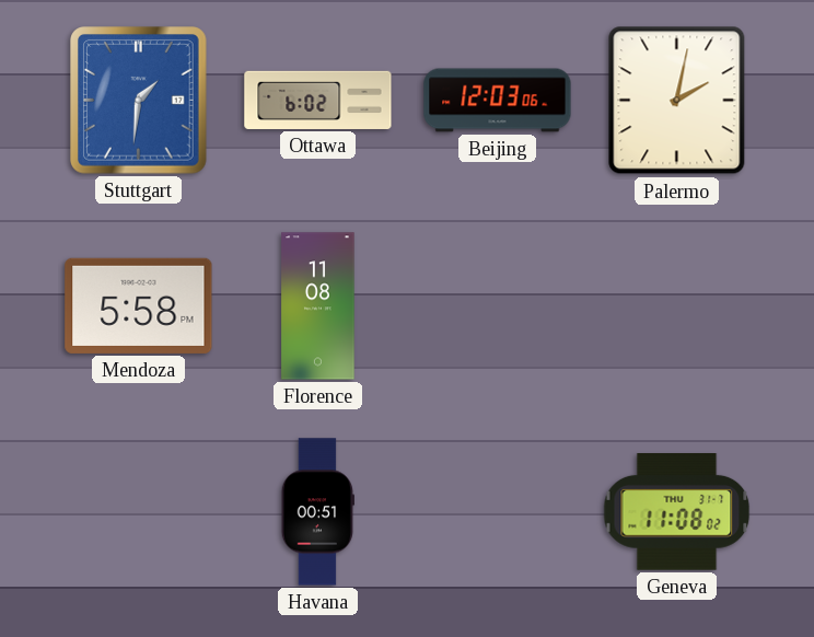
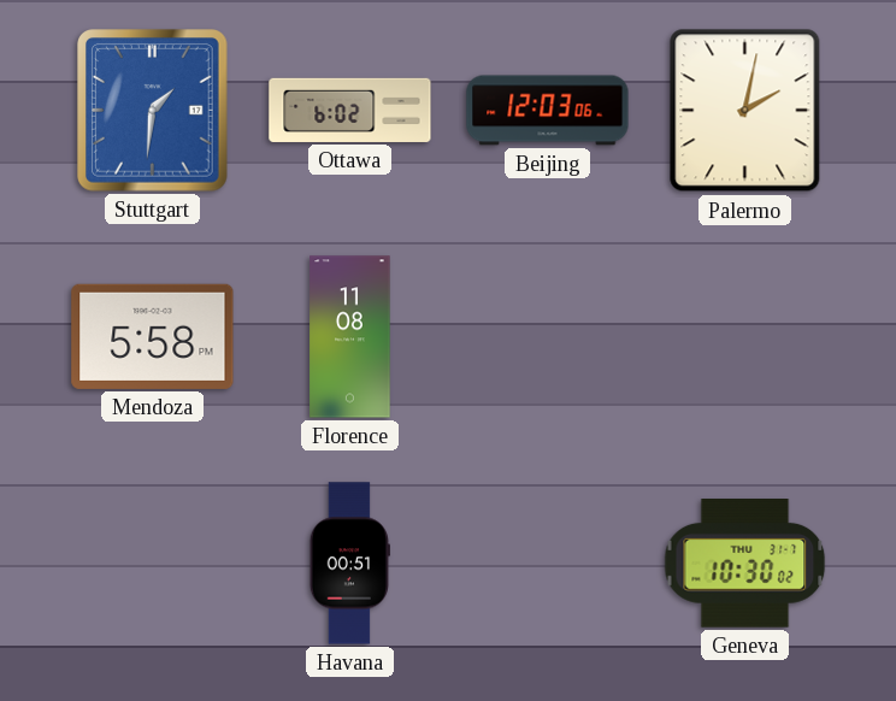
Geneva: 11:08 -> 10:30
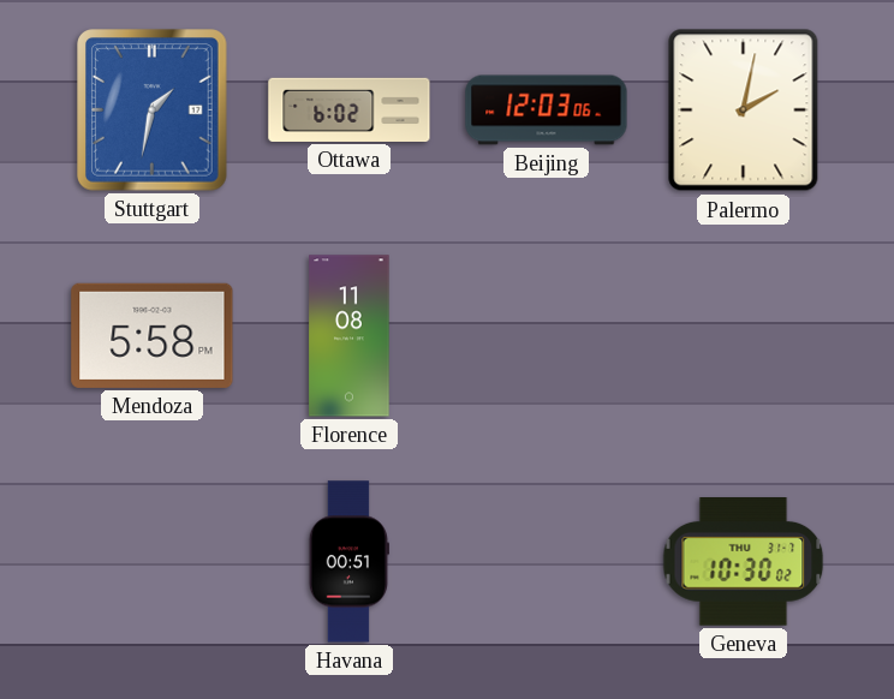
Stuttgart: 1:31 -> 1:32
